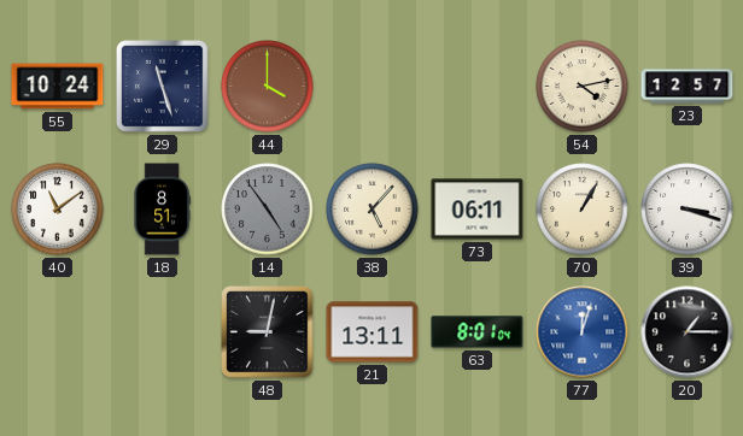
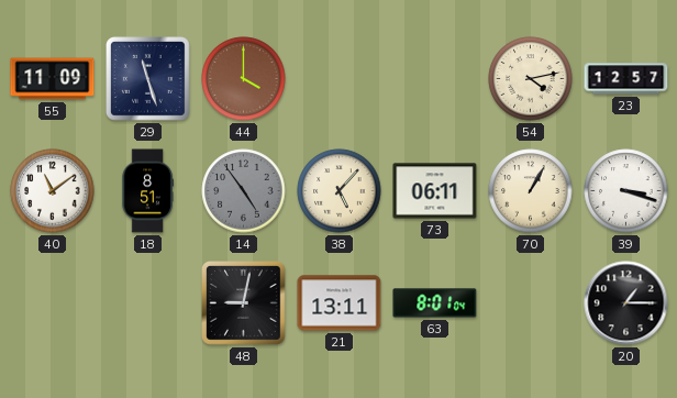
55: 10:24 -> 11:09
77: 12:03 -> none
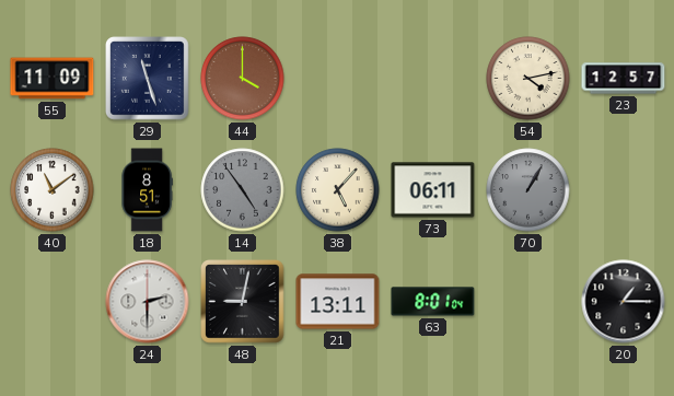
70 dial: cream -> grey
39: 3:18 -> none
24: none -> 2:30
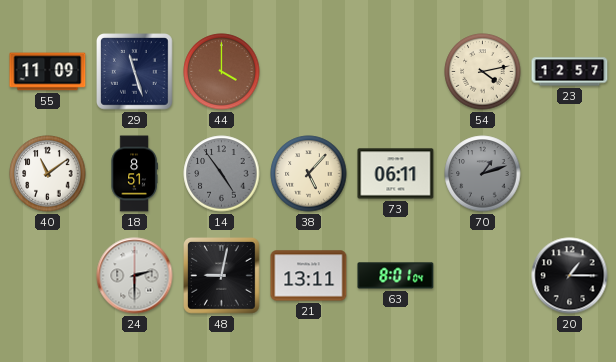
70: 1:05 -> 1:12
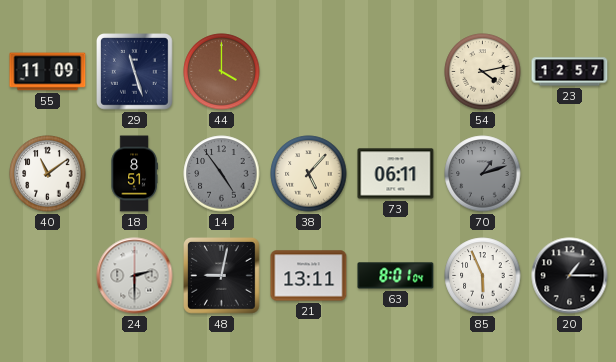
85: none -> 5:56
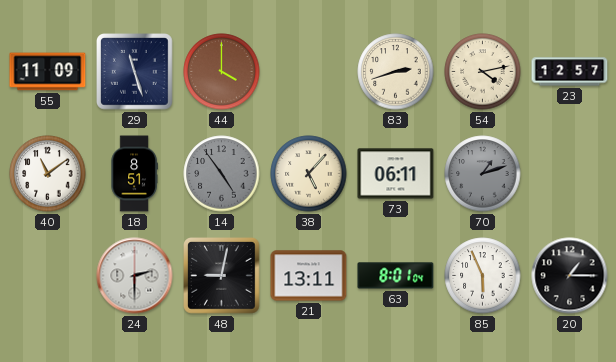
83: none -> 2:42
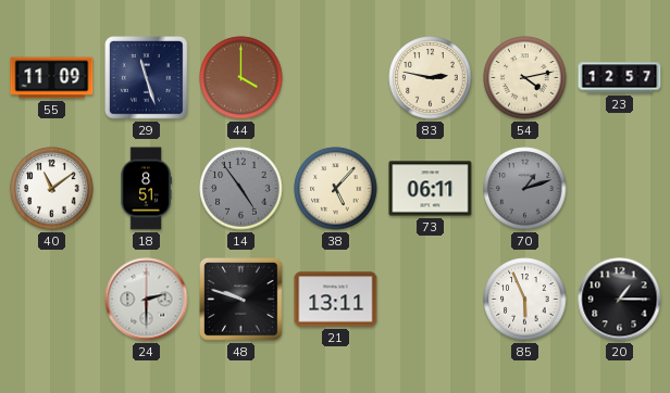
83: 2:42 -> 2:47
48: 9:02 -> 9:48
63: 8:01 -> none
